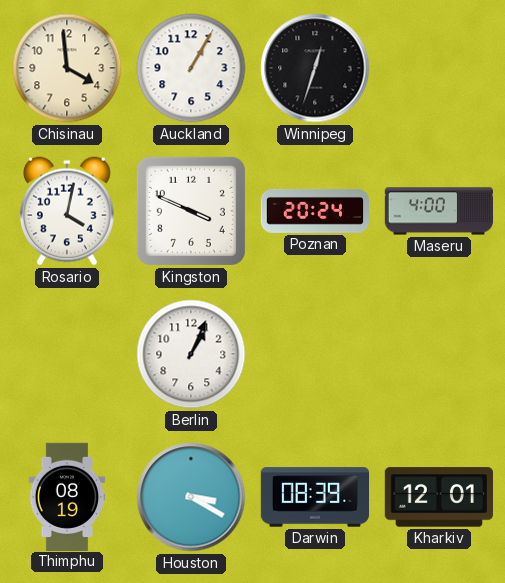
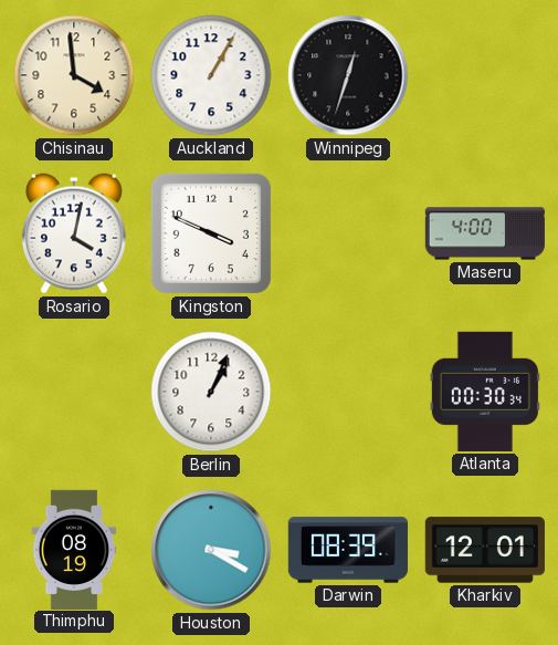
Poznan: 20:24 -> none
Atlanta: none -> 00:30
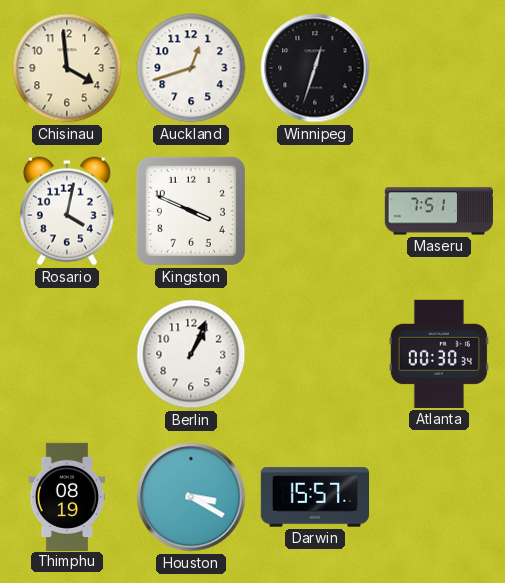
Auckland: 1:05 -> 12:42
Maseru: 4:00 -> 7:51
Darwin: 08:39 -> 15:57
Kharkiv: 12:01 -> none
